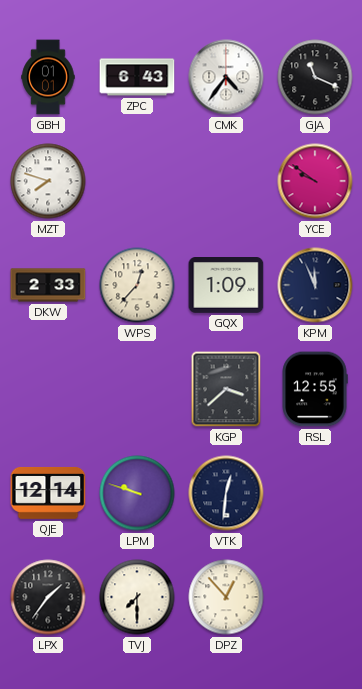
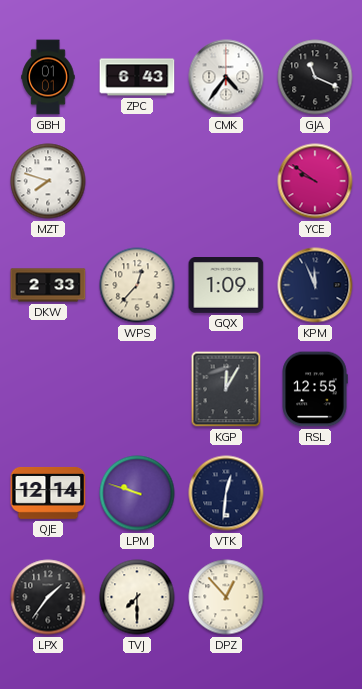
KGP: 3:38 -> 12:05
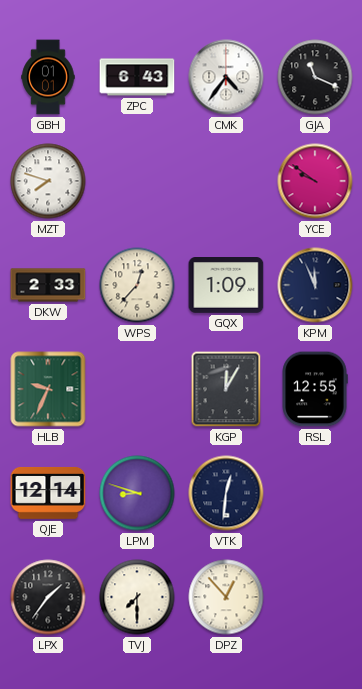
HLB: none -> 9:34
LPM: 9:48 -> 8:48
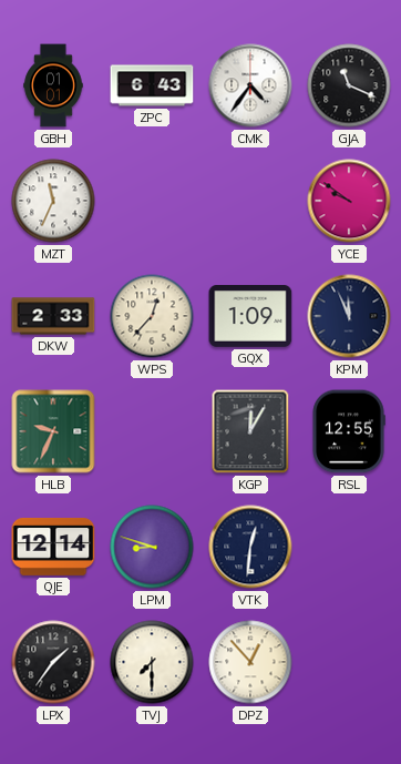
MZT: 7:48 -> 11:34
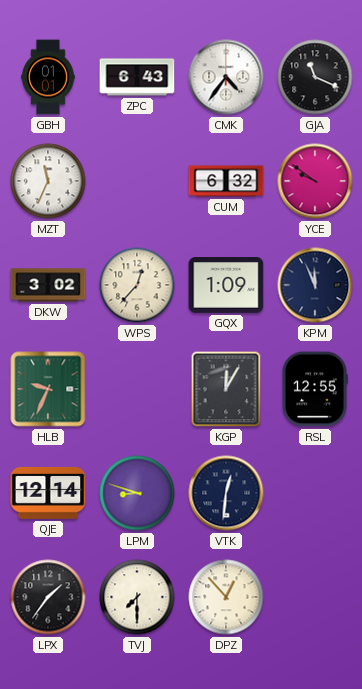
CUM: none -> 6:32
DKW: 2:33 -> 3:02
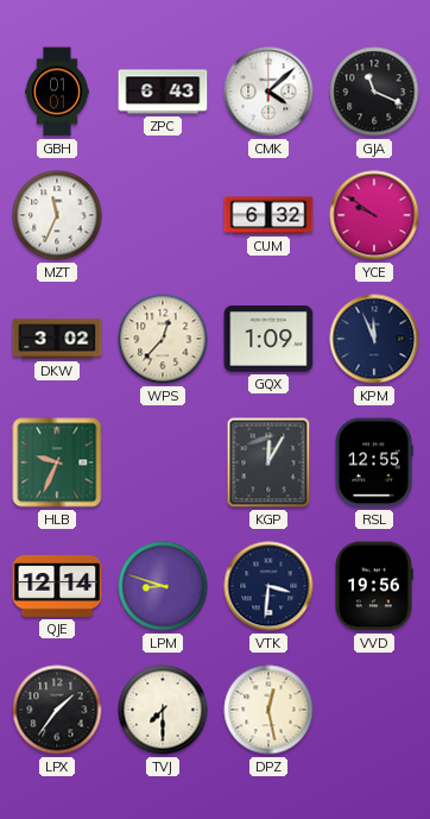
CMK: 4:36 -> 4:08
VTK: 12:31 -> 3:31
VVD: none -> 19:56
DPZ: 12:53 -> 12:28
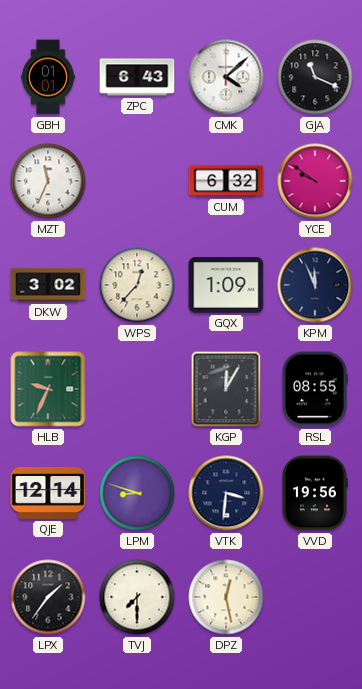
RSL: 12:55 -> 08:55
